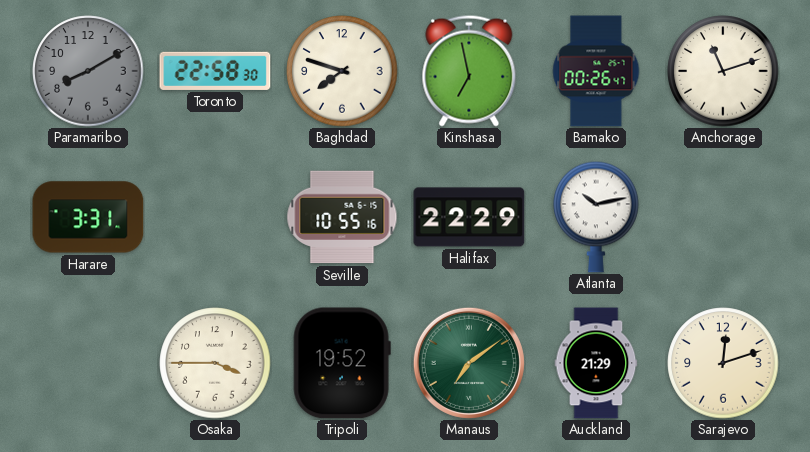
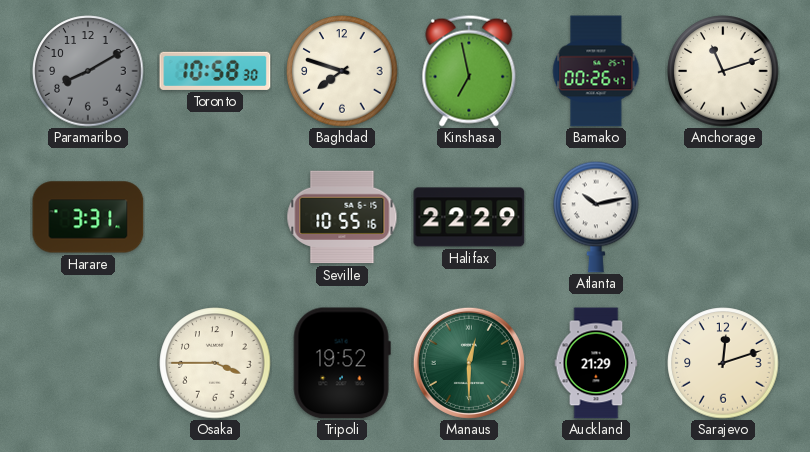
Toronto: 22:58 -> 10:58
Manaus: 7:09 -> 12:30
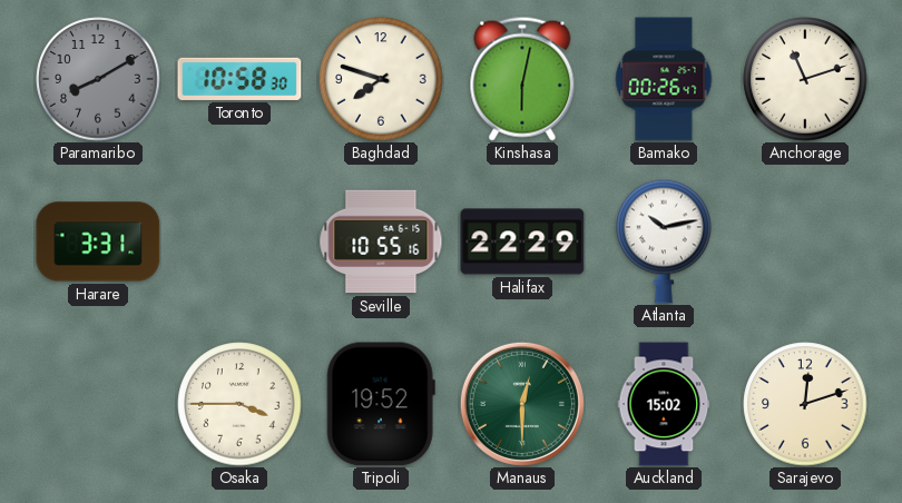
Kinshasa: 6:58 -> 6:02
Auckland: 21:29 -> 15:02
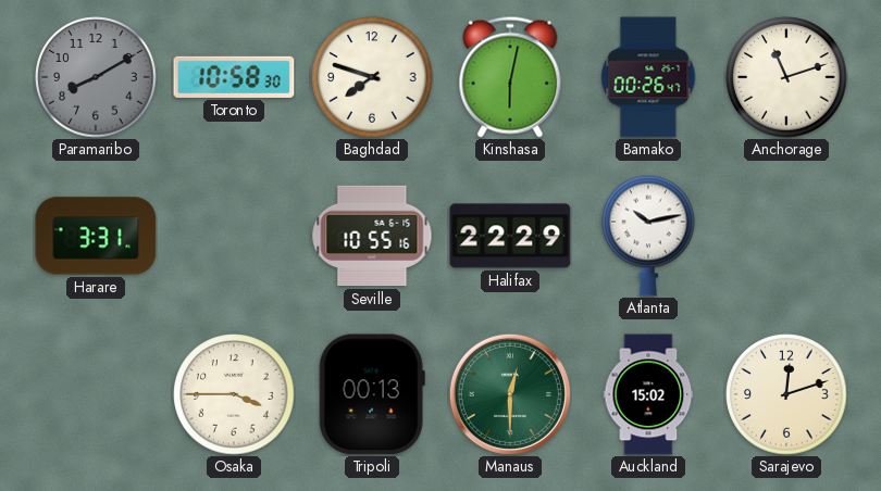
Tripoli: 19:52 -> 00:13
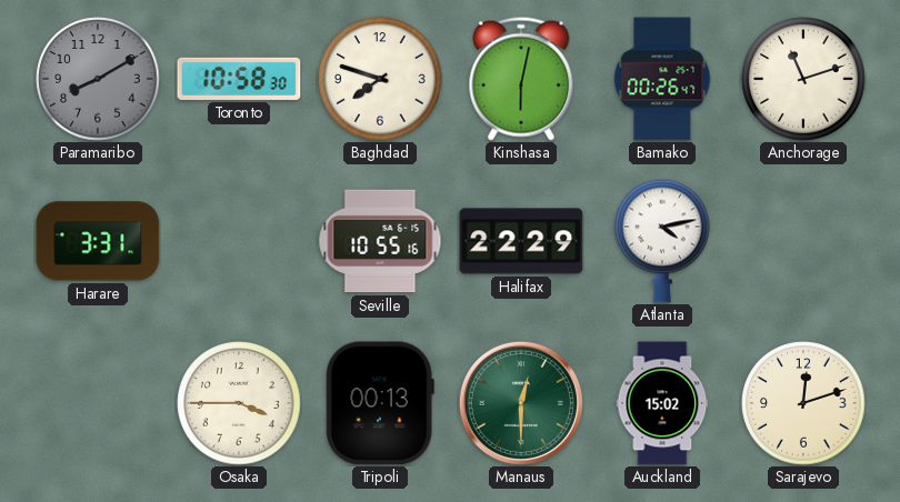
Atlanta: 10:13 -> 4:13
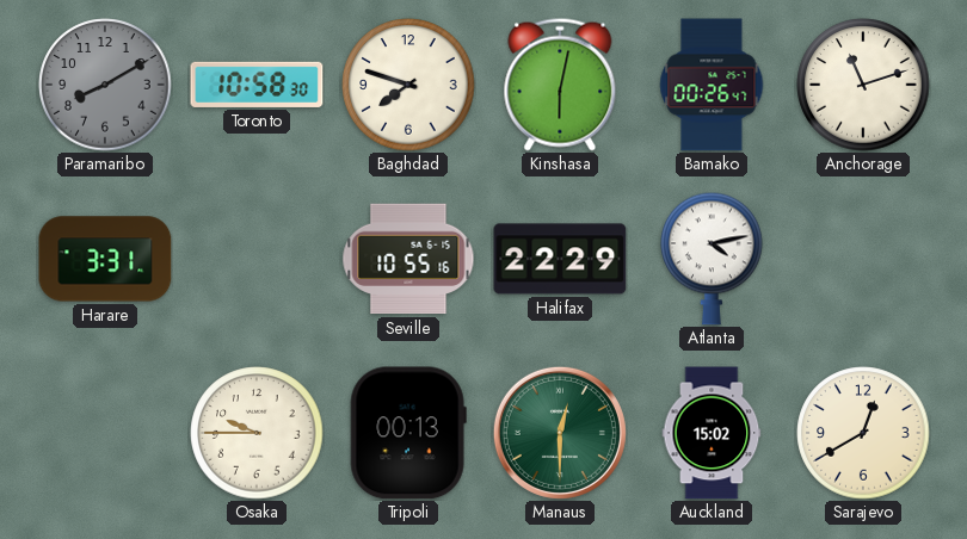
Osaka: 3:45 -> 9:45
Sarajevo: 12:12 -> 12:40
